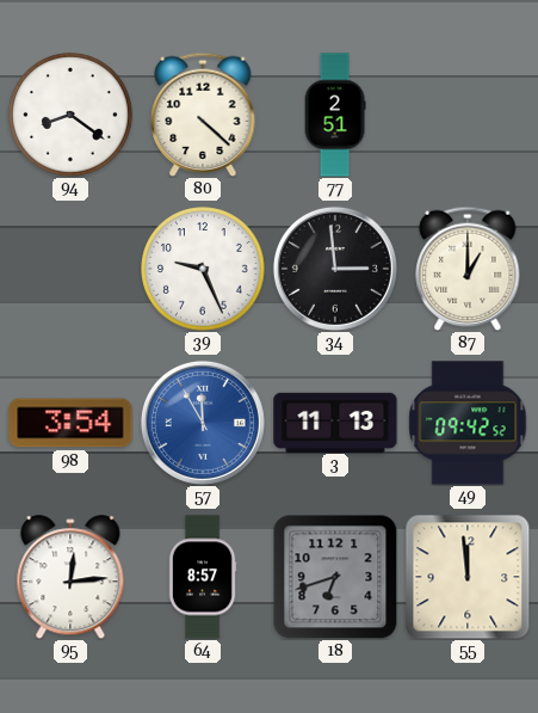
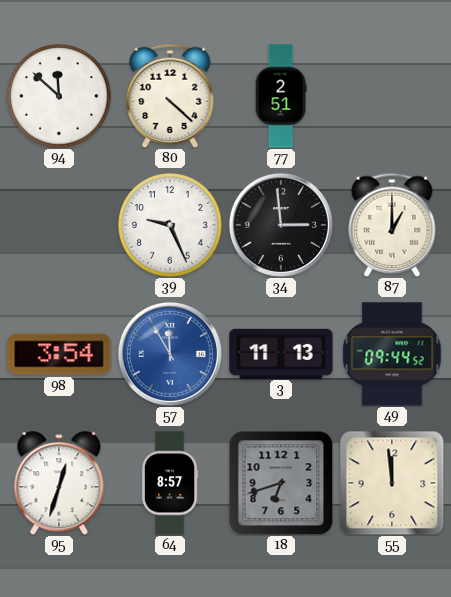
94: 8:21 -> 11:52
49: 09:42 -> 09:44
95: 12:14 -> 12:33
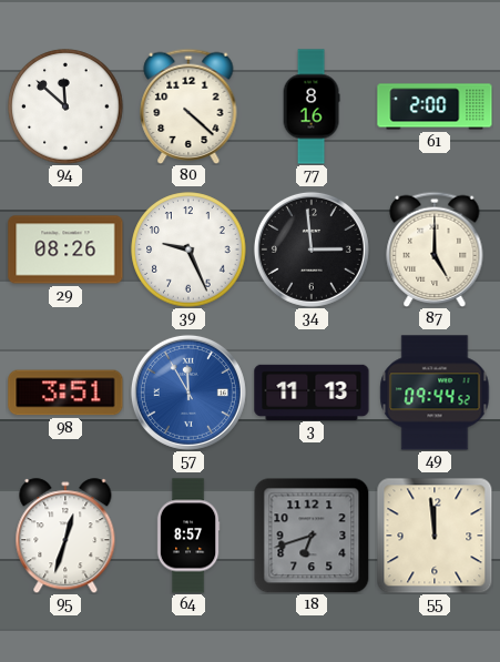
77: 2:51 -> 8:16
61: none -> 2:00
29: none -> 08:26
87: 1:00 -> 5:00
98: 3:54 -> 3:51
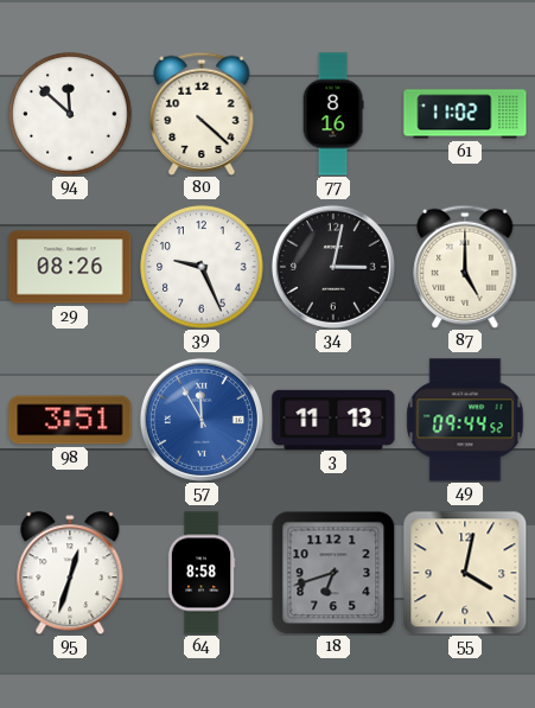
61: 2:00 -> 11:02
34: 2:59 -> 3:02
64: 8:57 -> 8:58
55: 11:59 -> 4:02
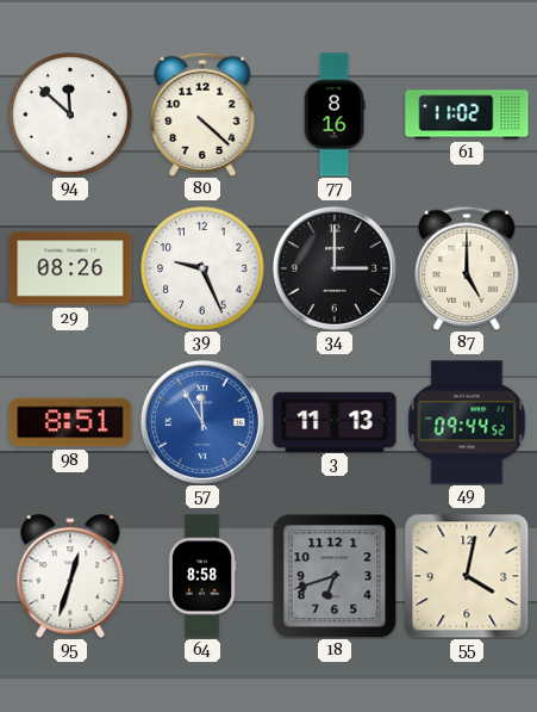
34: 3:02 -> 3:00
98: 3:51 -> 8:51
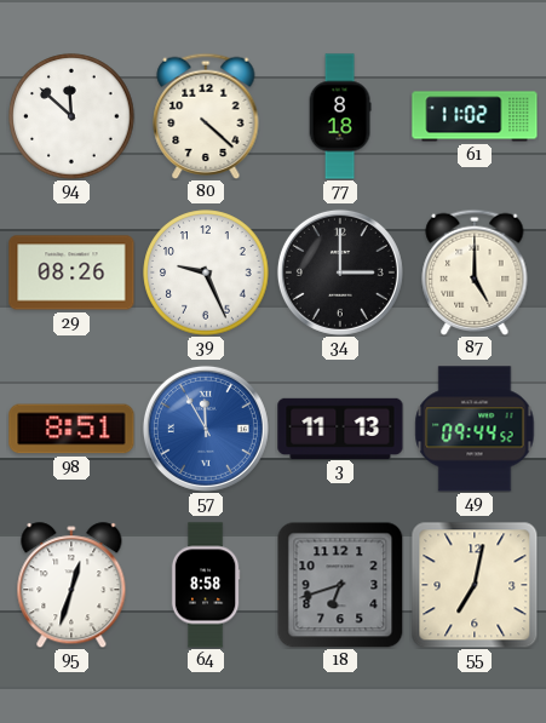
77: 8:16 -> 8:18
55: 4:02 -> 7:02
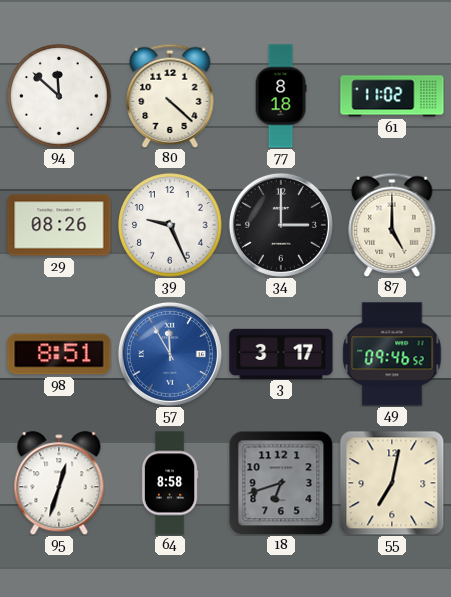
3: 11:13 -> 3:17
49: 09:44 -> 09:46
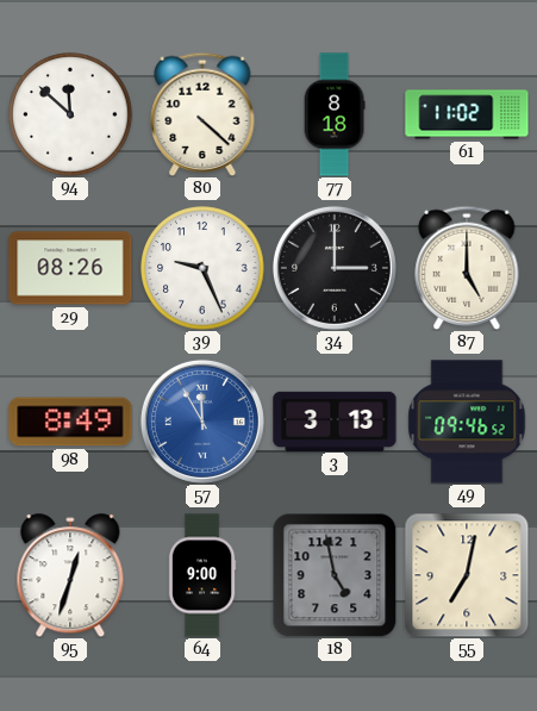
98: 8:51 -> 8:49
3: 3:17 -> 3:13
64: 8:58 -> 9:00
18: 6:42 -> 4:58
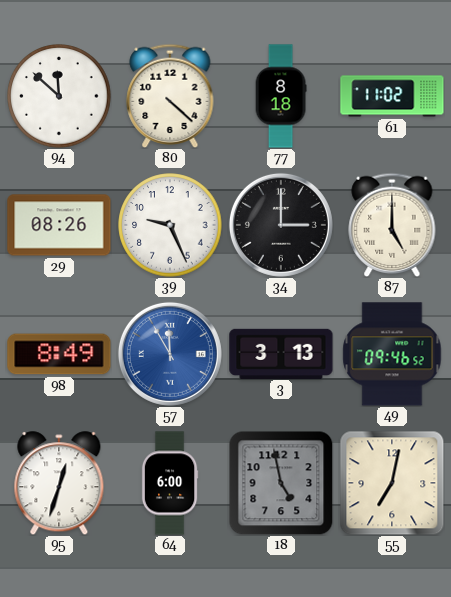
64: 9:00 -> 6:00
